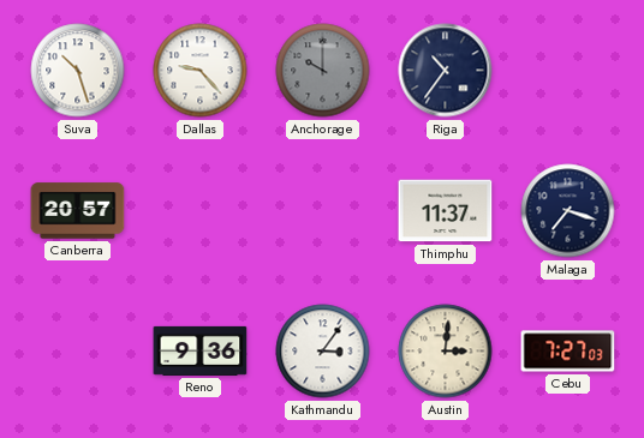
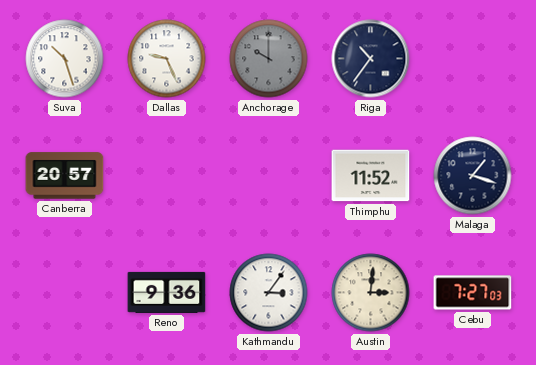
Dallas: 9:23 -> 9:26
Thimphu: 11:37 -> 11:52
Malaga: 7:18 -> 1:18
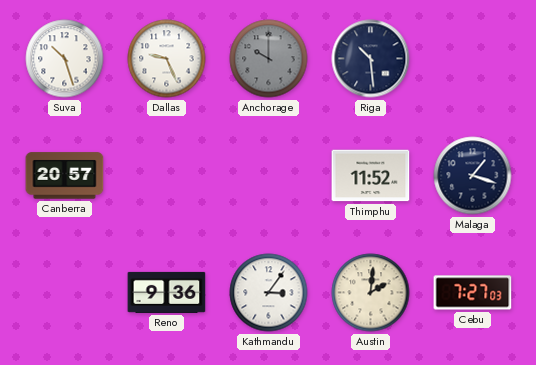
Riga: 10:36 -> 10:29
Austin: 3:01 -> 2:01
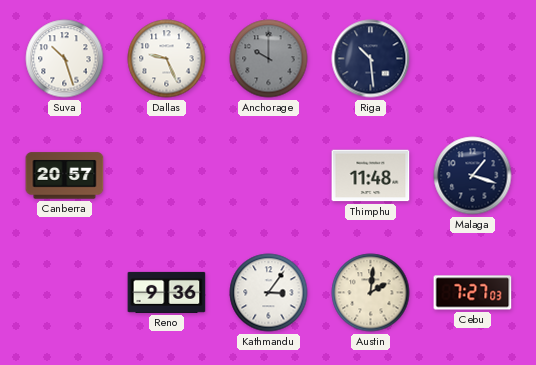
Thimphu: 11:52 -> 11:48
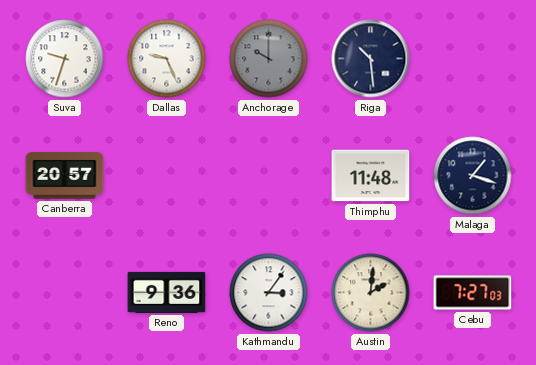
Suva: 10:27 -> 9:33
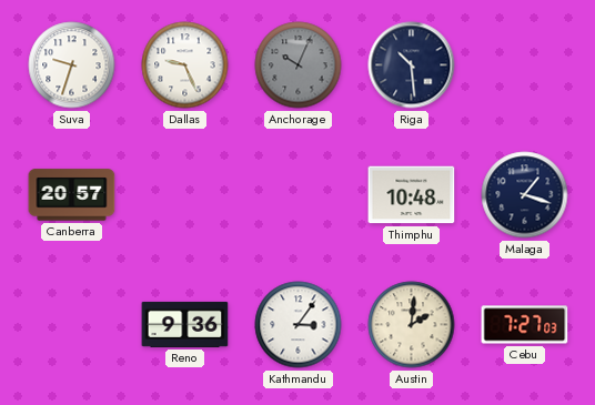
Anchorage: 10:00 -> 10:04
Thimphu: 11:48 -> 10:48
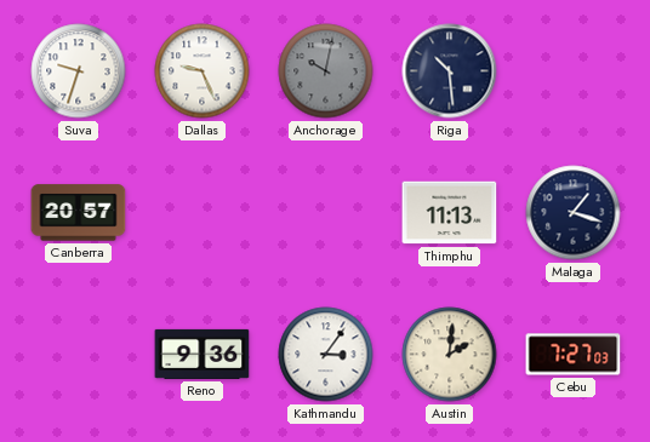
Anchorage: 10:04 -> 10:02
Thimphu: 10:48 -> 11:13
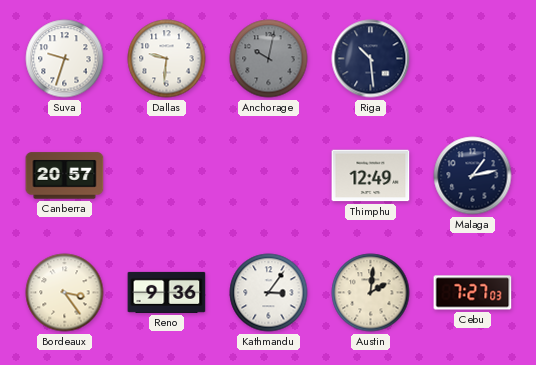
Dallas: 9:26 -> 9:31
Thimphu: 11:13 -> 12:49
Malaga: 1:18 -> 1:13
Bordeaux: none -> 3:24
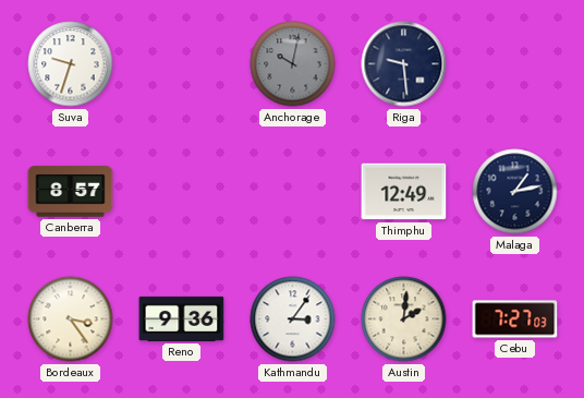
Dallas: 9:31 -> none
Riga: 10:29 -> 9:29
Canberra: 20:57 -> 8:57
